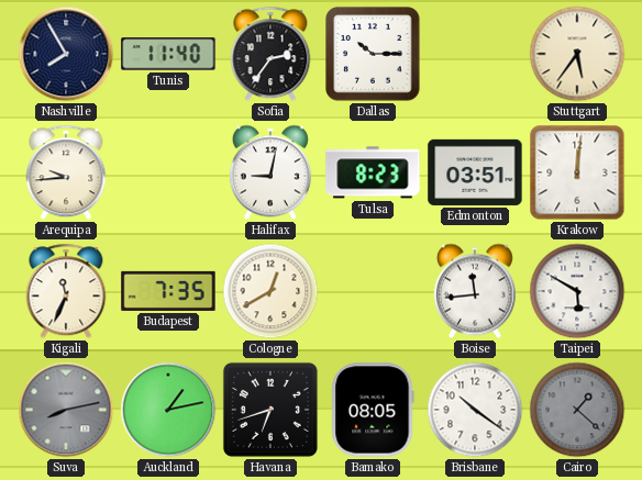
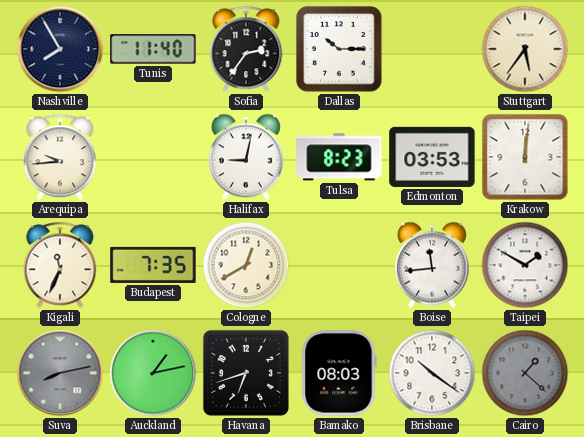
Edmonton: 03:51 -> 03:53
Taipei: 5:50 -> 1:50
Bamako: 08:05 -> 08:03
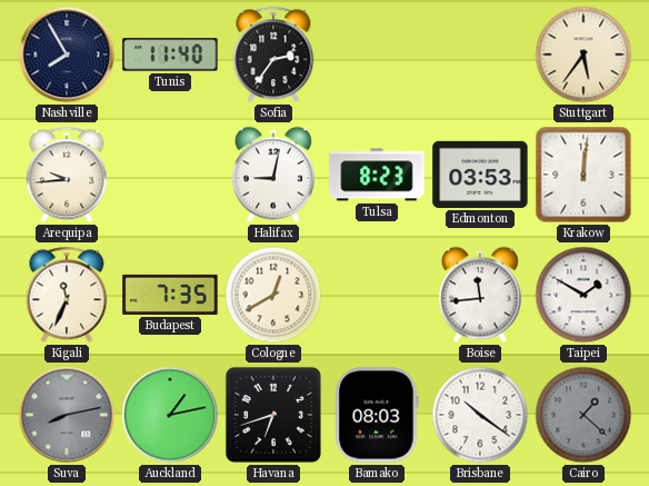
Dallas: 10:15 -> none
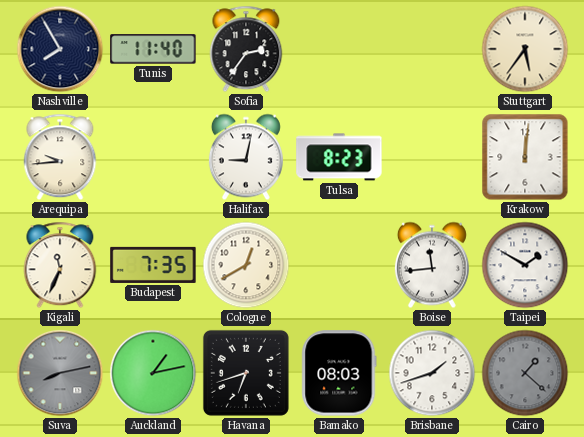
Edmonton: 03:53 -> none
Brisbane: 10:21 -> 1:42
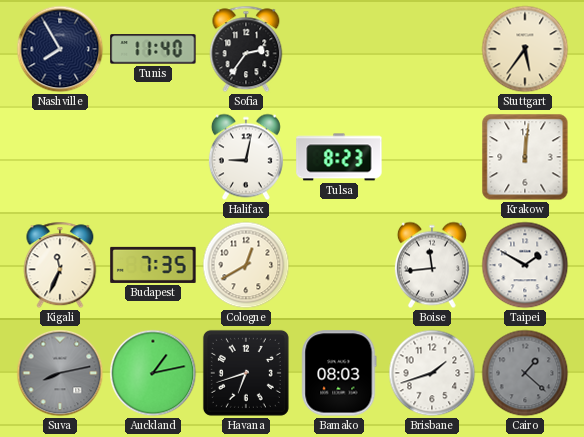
Arequipa: 9:44 -> none
